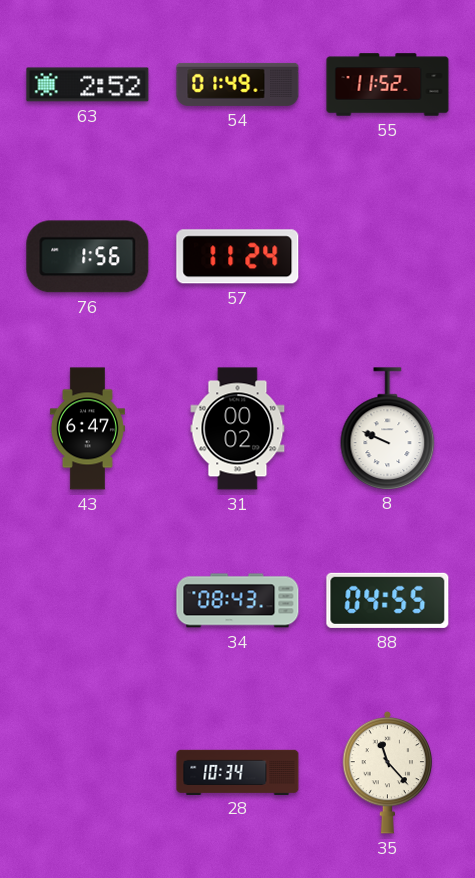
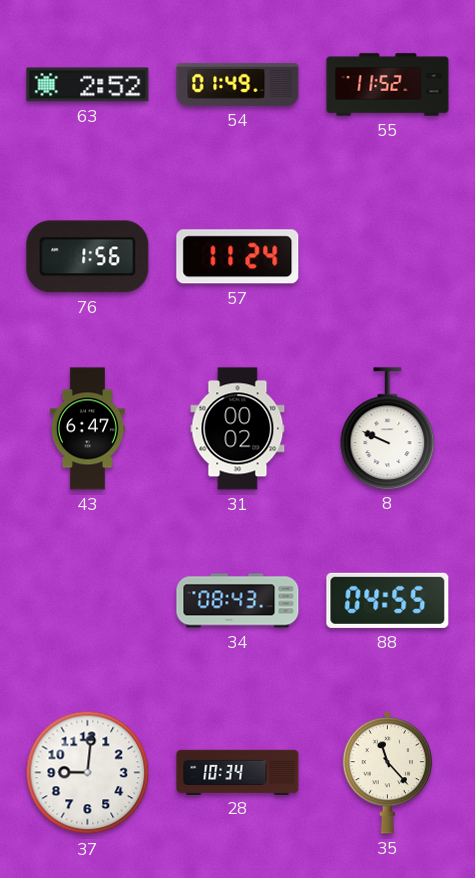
37: none -> 9:01
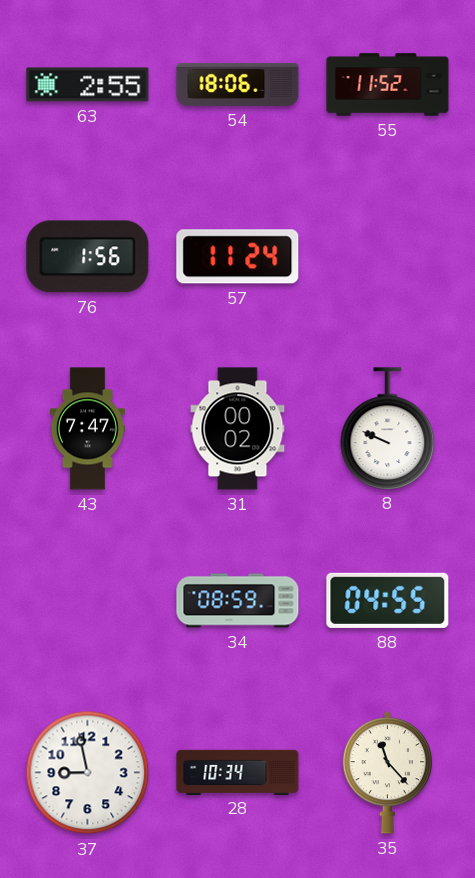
63: 2:52 -> 2:55
54: 01:49 -> 18:06
43: 6:47 -> 7:47
34: 08:43 -> 08:59
37: 9:01 -> 8:58
